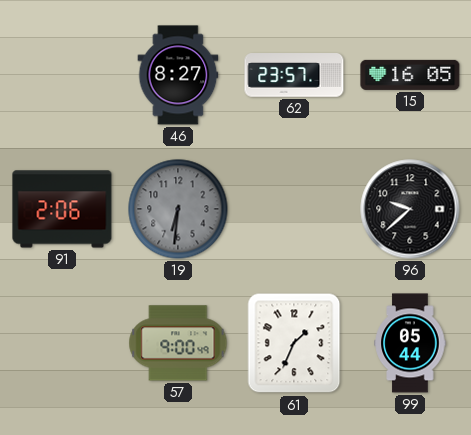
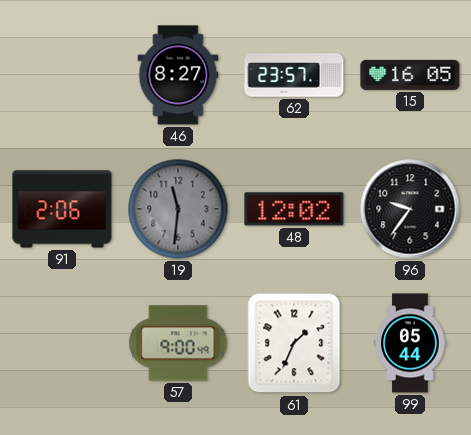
19: 6:31 -> 11:31
48: none -> 12:02
96: 9:38 -> 9:36
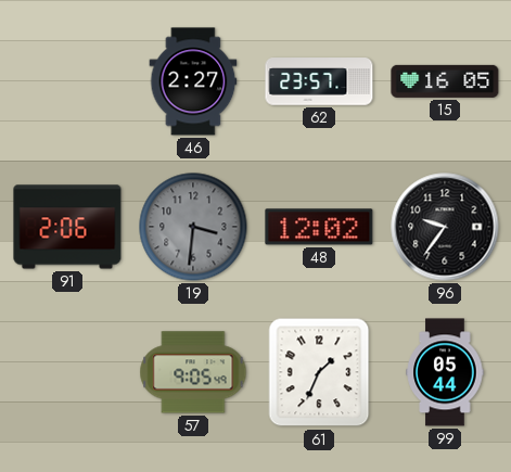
46: 8:27 -> 2:27
19: 11:31 -> 3:31
57: 9:00 -> 9:05
